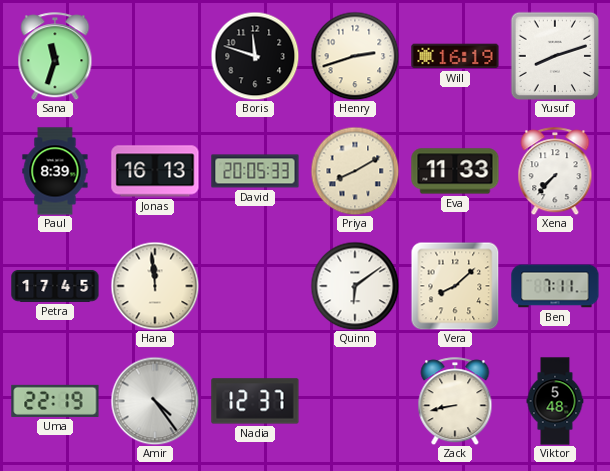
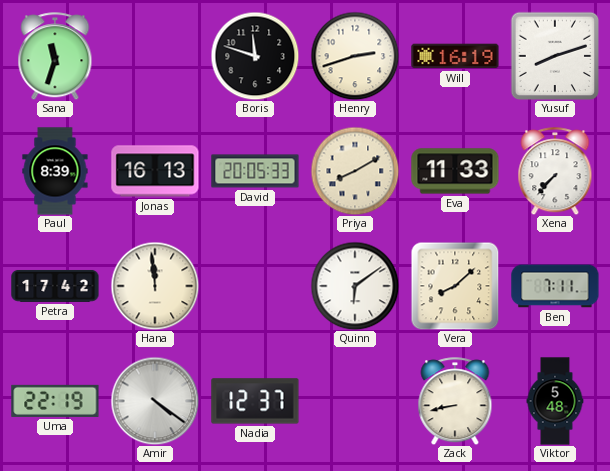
Petra: 17:45 -> 17:42
Amir: 4:24 -> 4:21
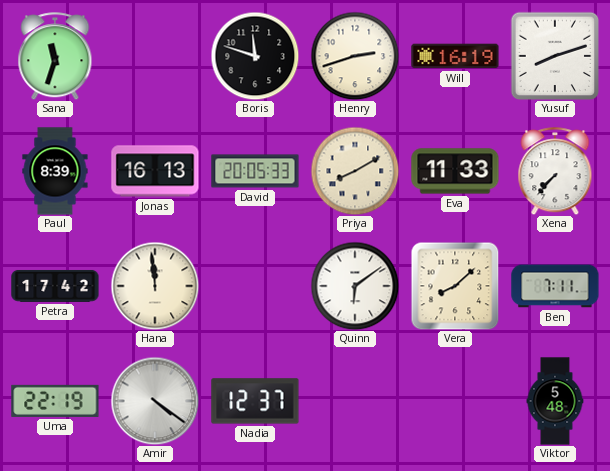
Zack: 8:43 -> none
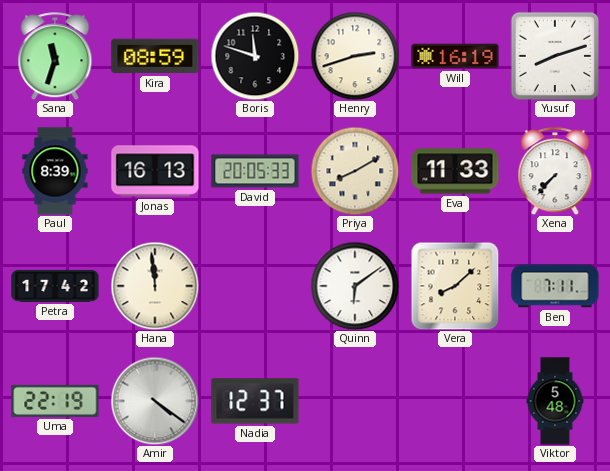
Kira: none -> 08:59
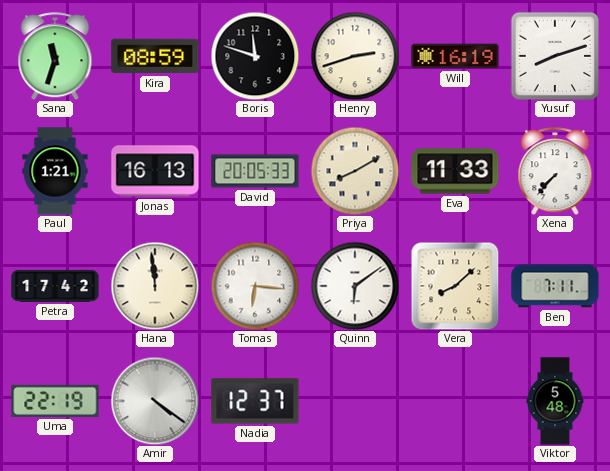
Paul: 8:39 -> 1:21
Tomas: none -> 6:16
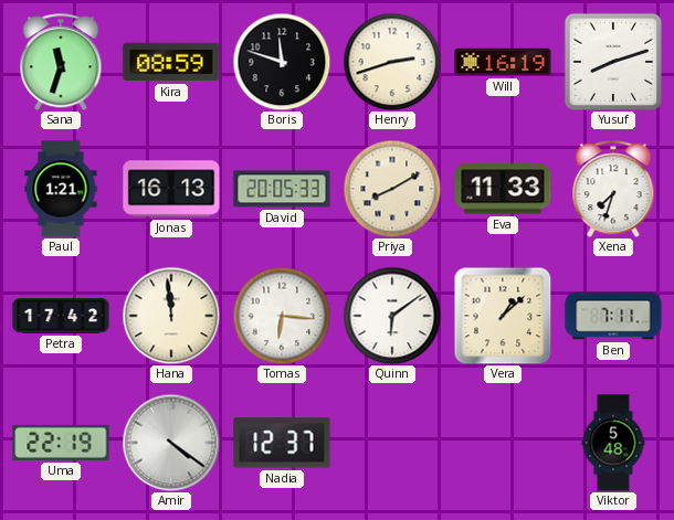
Xena: 7:37 -> 7:33
Vera: 8:08 -> 1:08
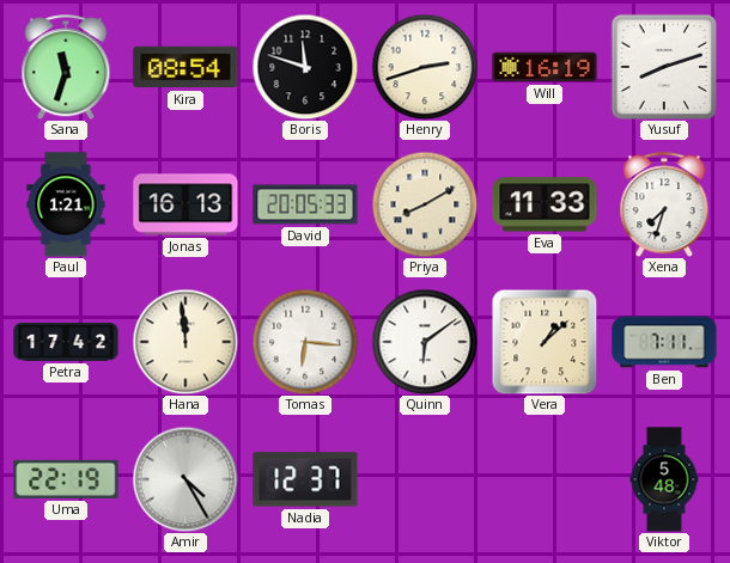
Kira: 08:59 -> 08:54
Amir: 4:21 -> 4:25
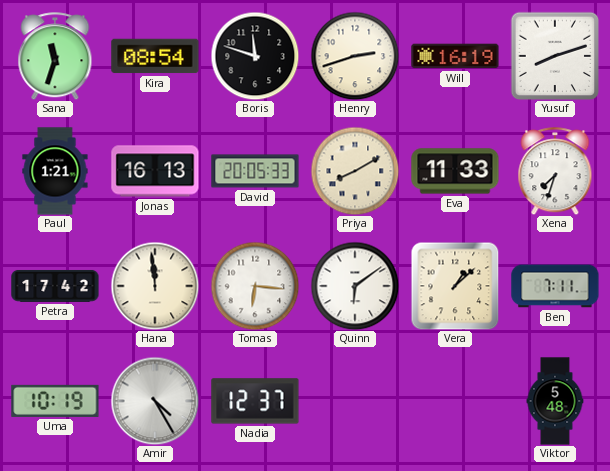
Uma: 22:19 -> 10:19
